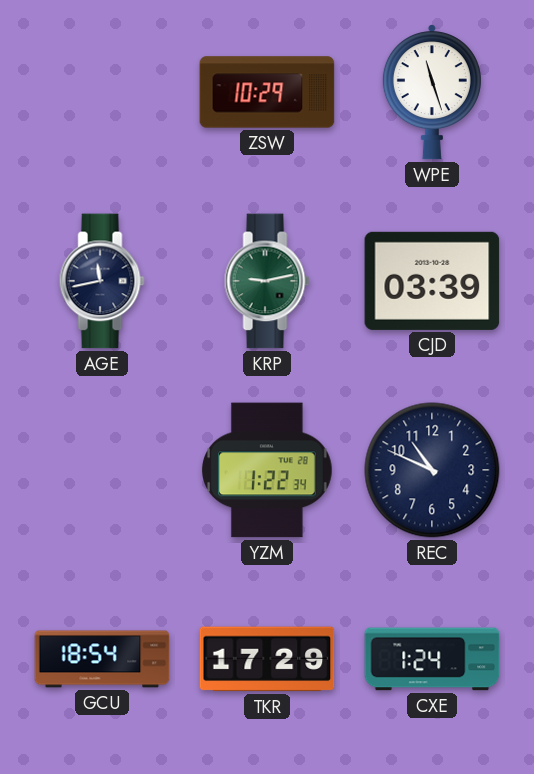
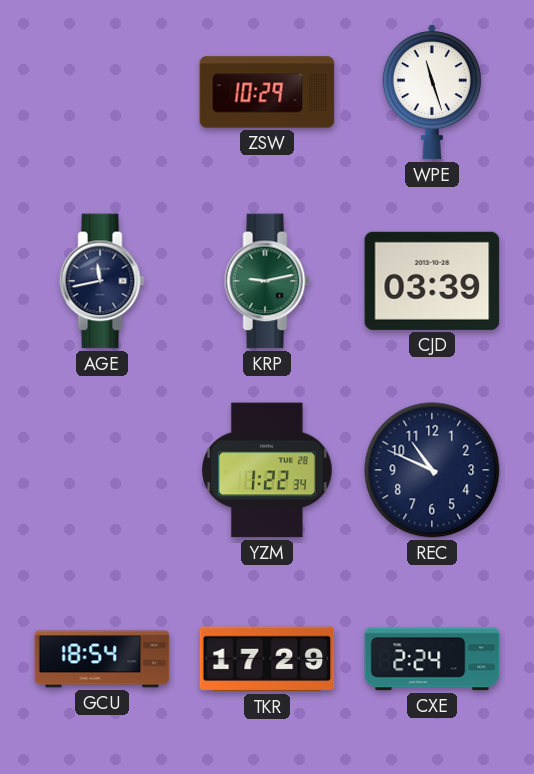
CXE: 1:24 -> 2:24
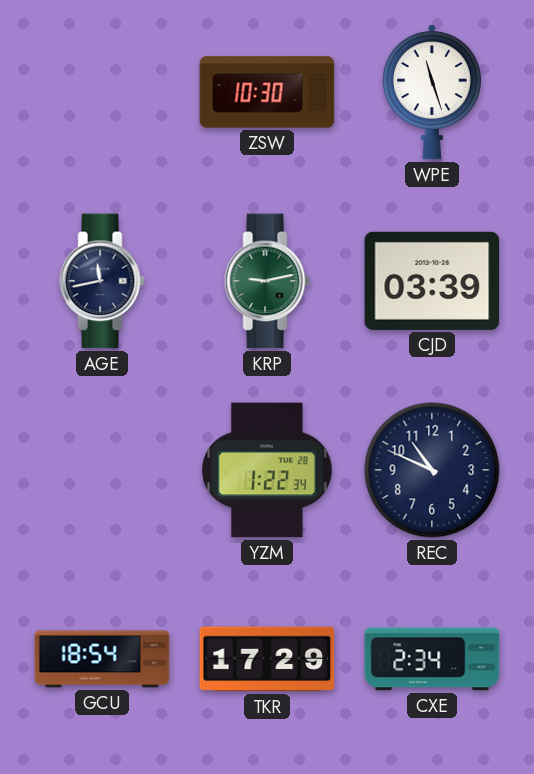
ZSW: 10:29 -> 10:30
CXE: 2:24 -> 2:34
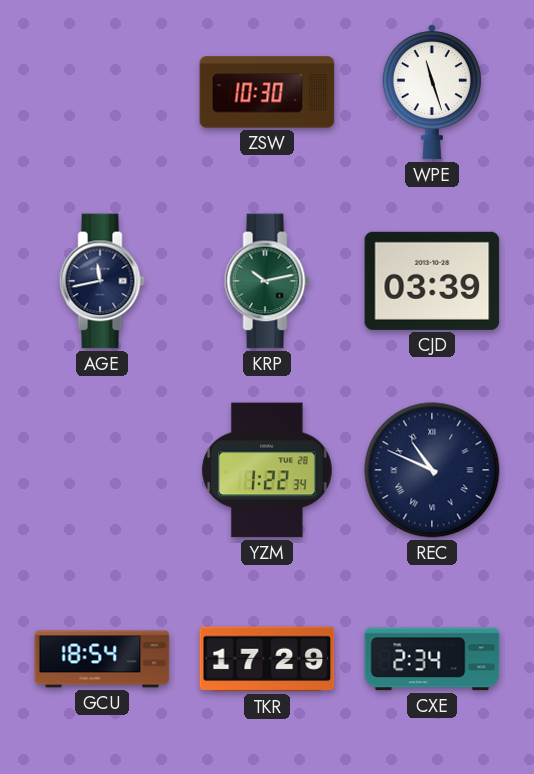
KRP: 9:13 -> 10:13
REC numerals: Arabic -> Roman
